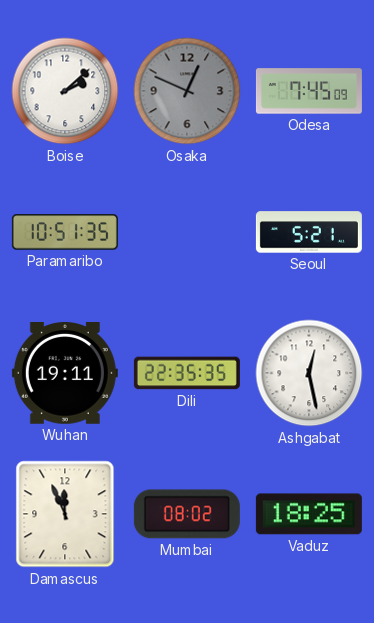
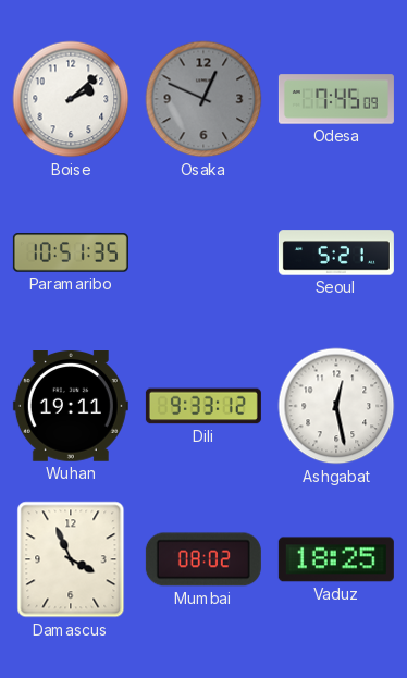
Dili: 22:35 -> 9:33
Damascus: 11:56 -> 3:56
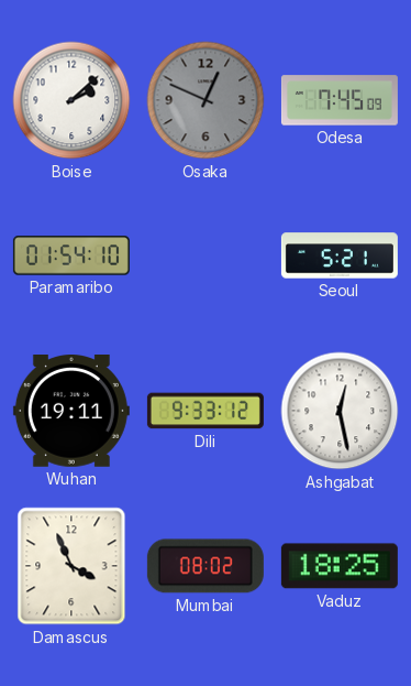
Paramaribo: 10:51 -> 01:54
